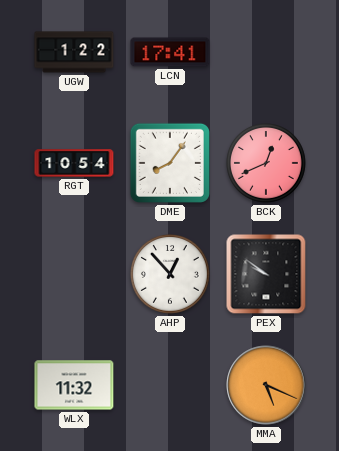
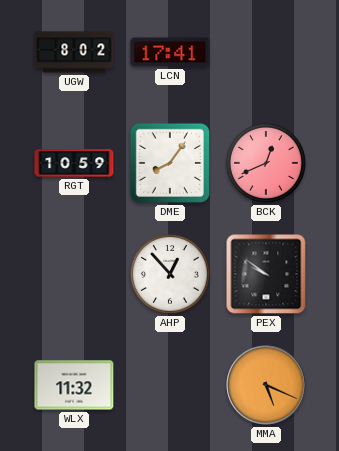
UGW: 1:22 -> 8:02
RGT: 10:54 -> 10:59
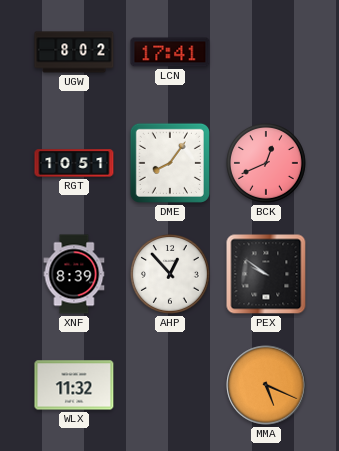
RGT: 10:59 -> 10:51
XNF: none -> 8:39
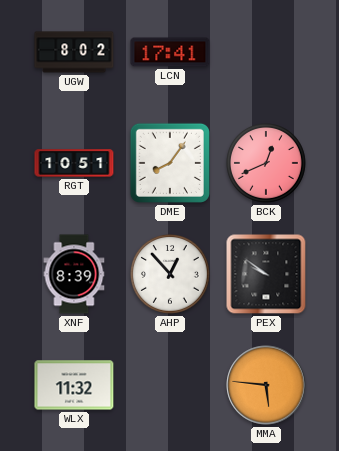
MMA: 5:19 -> 5:46
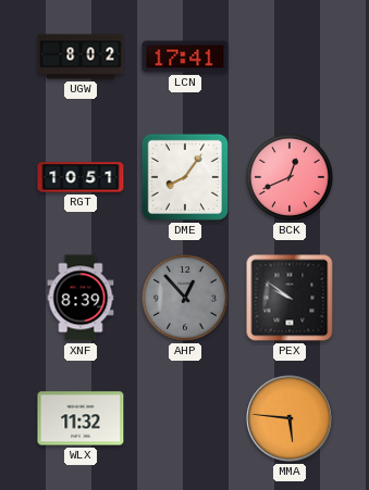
AHP dial: white -> grey
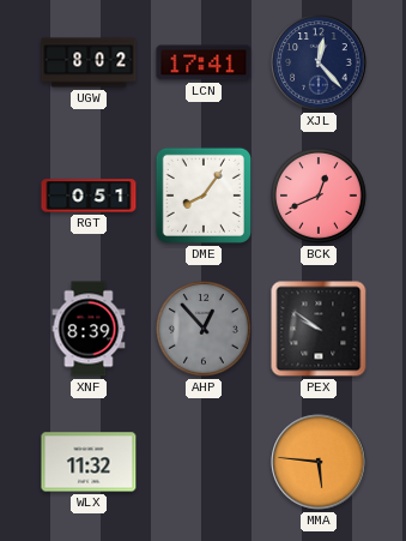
XJL: none -> 12:23
RGT: 10:51 -> 0:51
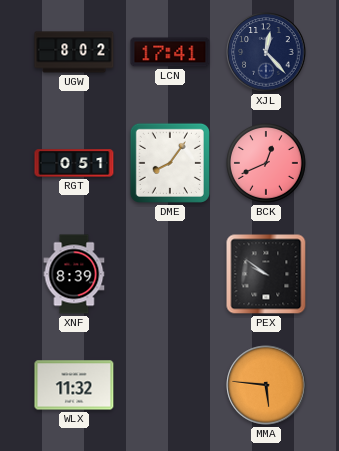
AHP: 12:53 -> none
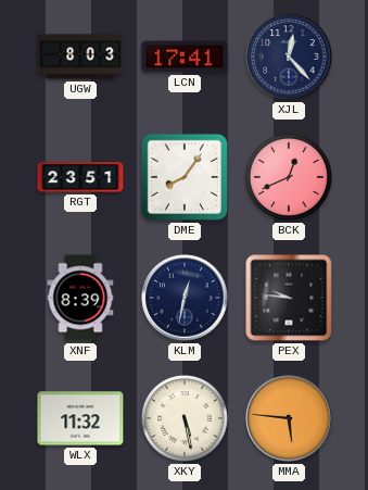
UGW: 8:02 -> 8:03
RGT: 0:51 -> 23:51
KLM: none -> 12:32
PEX: 9:51 -> 9:46
XKY: none -> 5:28
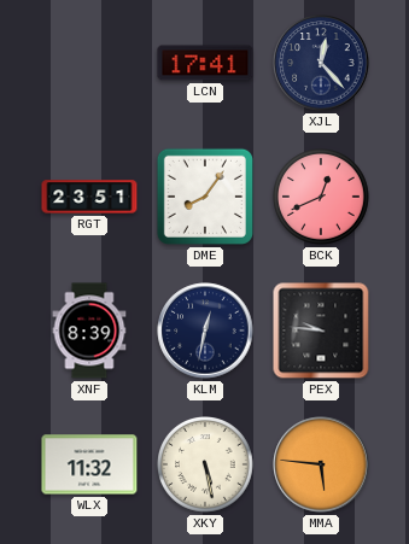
UGW: 8:03 -> none
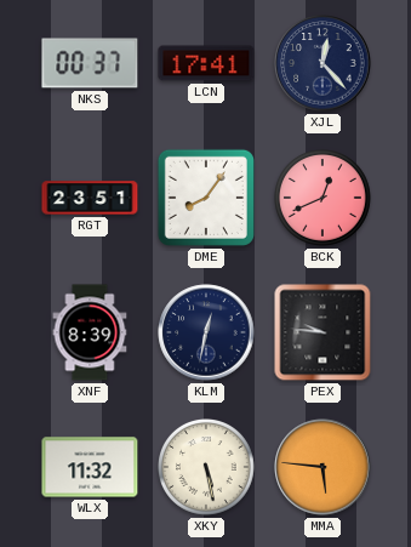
NKS: none -> 00:37
